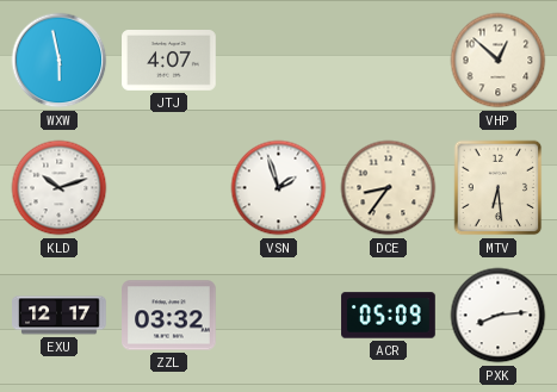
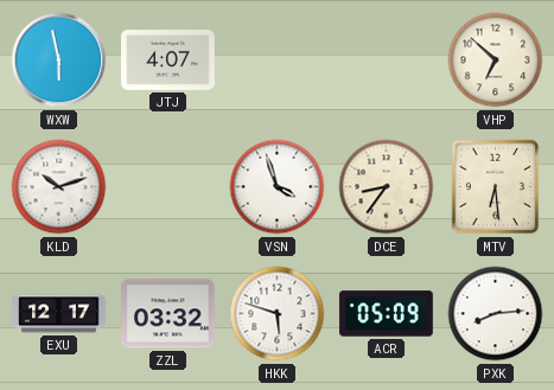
VHP: 12:52 -> 6:52
VSN: 1:57 -> 3:57
HKK: none -> 5:48
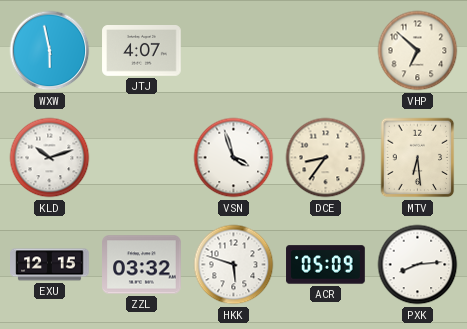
EXU: 12:17 -> 12:15
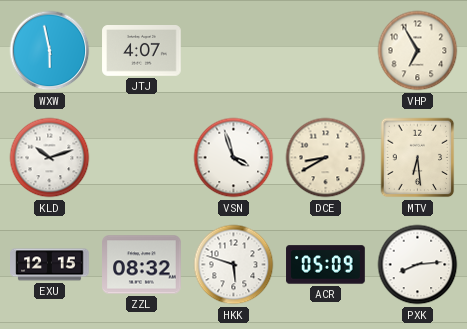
VHP: 6:52 -> 6:55
DCE: 8:36 -> 8:40
ZZL: 03:32 -> 08:32
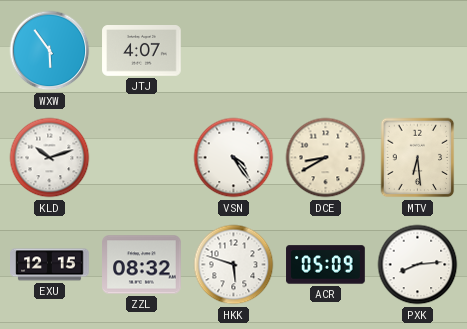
WXW: 5:58 -> 5:54
VHP: 6:55 -> none
VSN: 3:57 -> 4:24
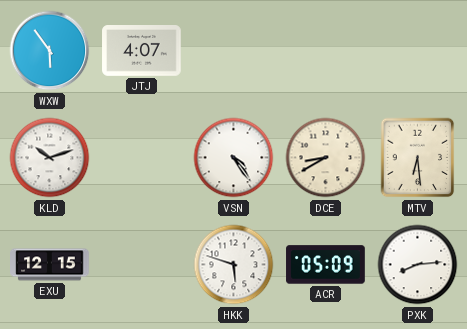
ZZL: 08:32 -> none
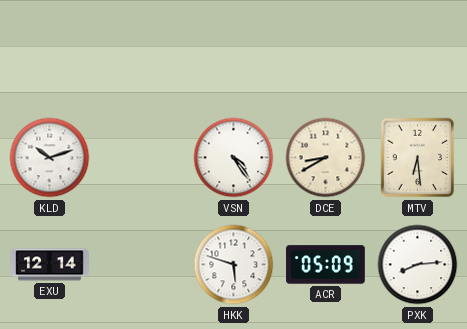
WXW: 5:54 -> none
JTJ: 4:07 -> none
EXU: 12:15 -> 12:14
